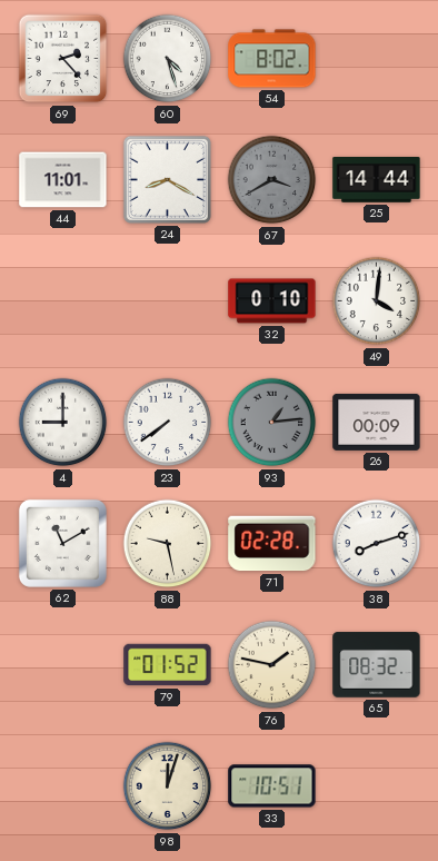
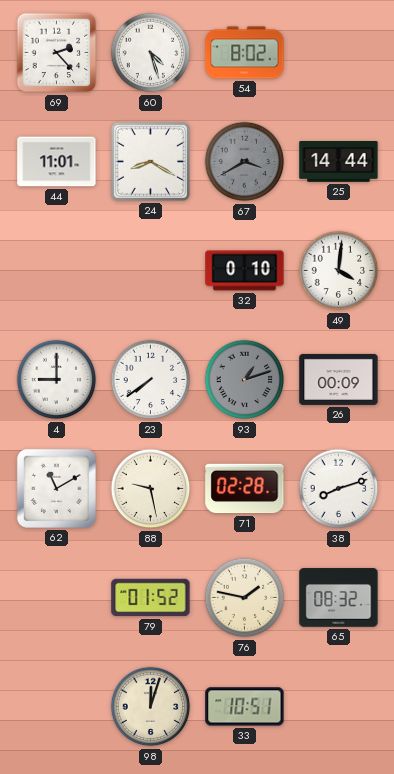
93: 1:14 -> 1:12
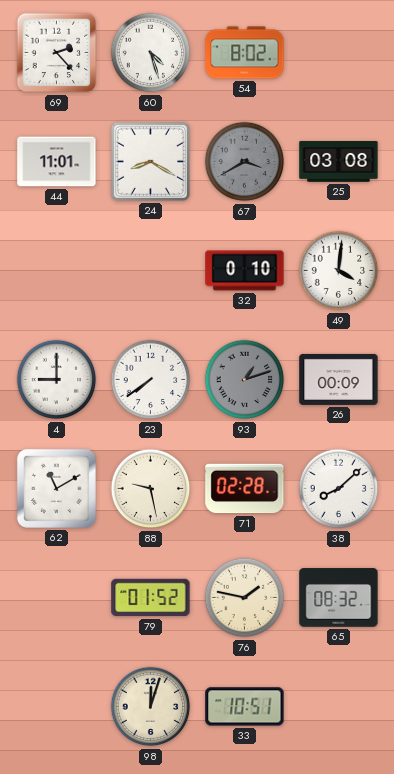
25: 14:44 -> 03:08
38: 8:12 -> 8:08
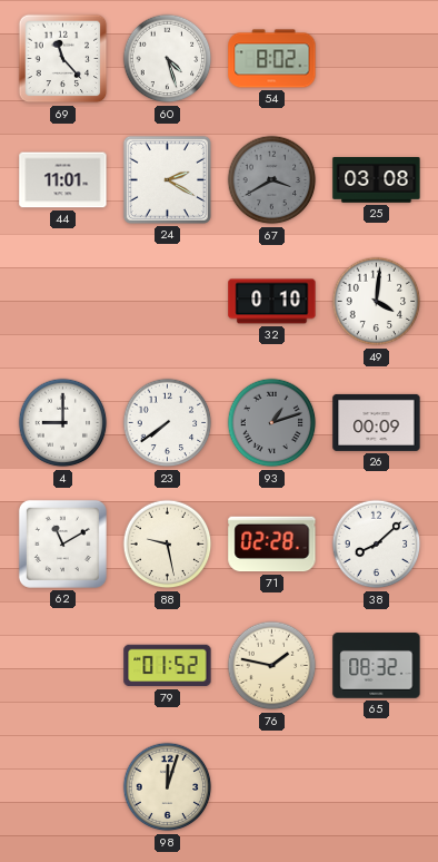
69: 2:23 -> 11:23
24: 8:20 -> 2:20
33: 10:51 -> none
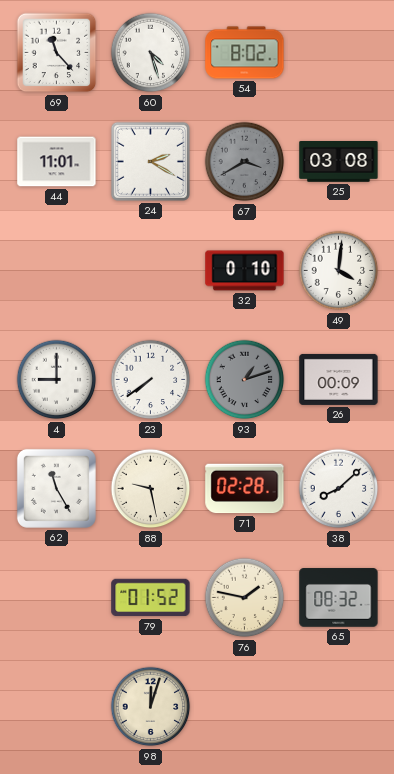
62: 11:10 -> 11:25
